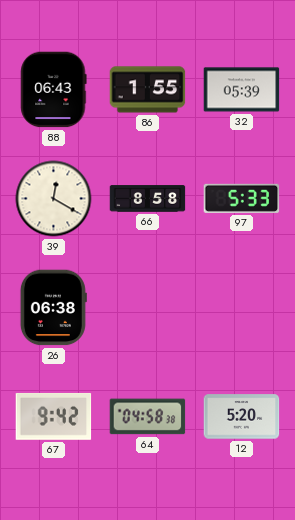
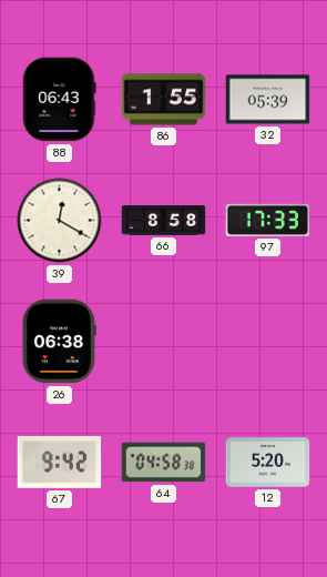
97: 5:33 -> 17:33
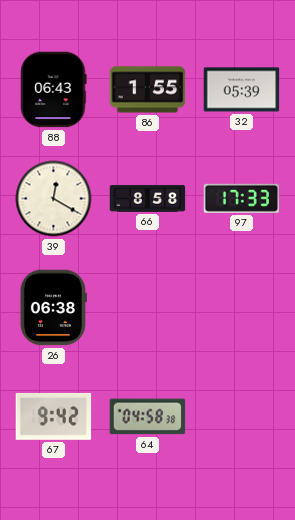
12: 5:20 -> none
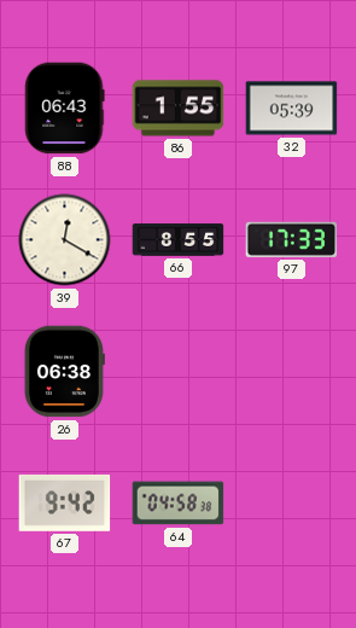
66: 8:58 -> 8:55
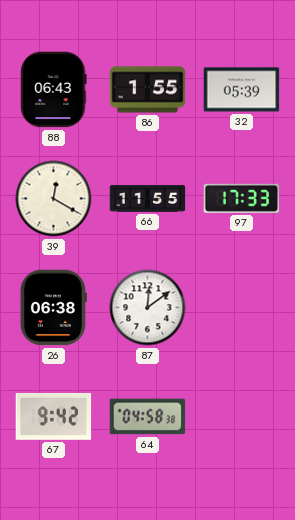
66: 8:55 -> 11:55
87: none -> 12:09
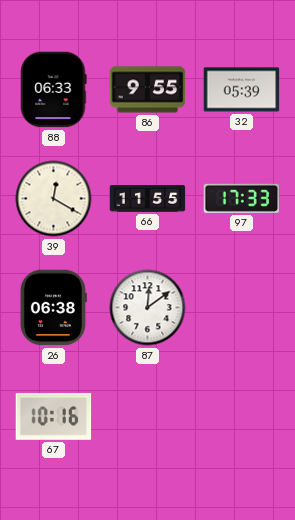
88: 06:43 -> 06:33
86: 1:55 -> 9:55
67: 9:42 -> 10:16
64: 04:58 -> none
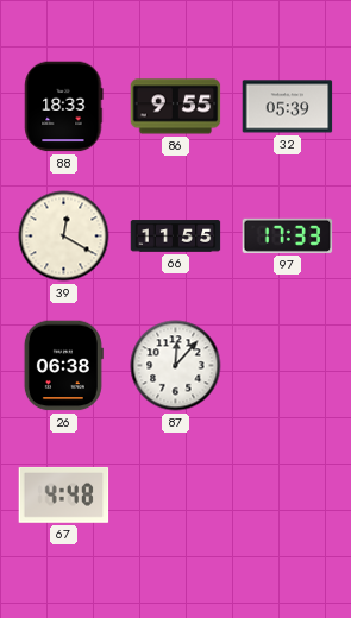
88: 06:33 -> 18:33
87: 12:09 -> 12:07
67: 10:16 -> 4:48
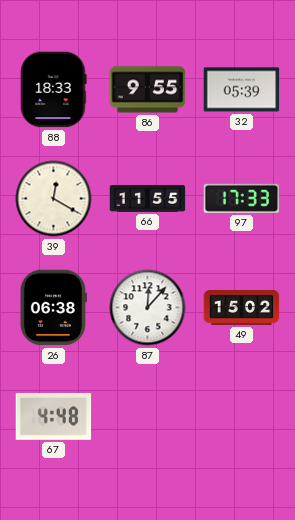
49: none -> 15:02
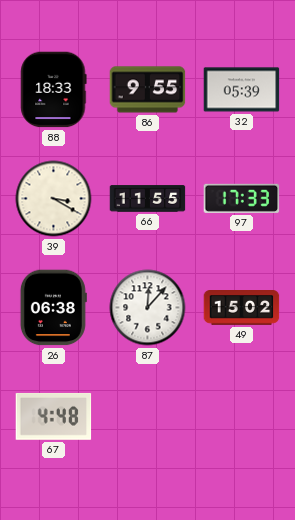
39: 12:20 -> 3:20
